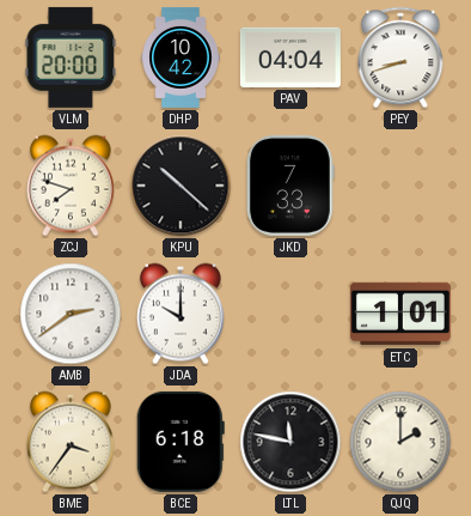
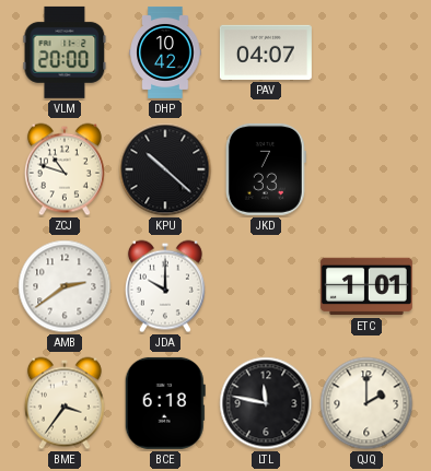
PAV: 04:04 -> 04:07
PEY: 8:42 -> none
ZCJ: 7:48 -> 10:48
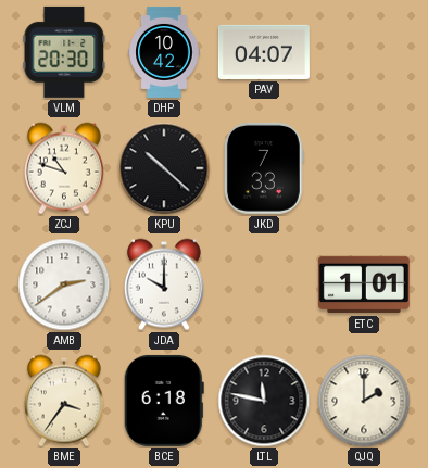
VLM: 20:00 -> 20:30
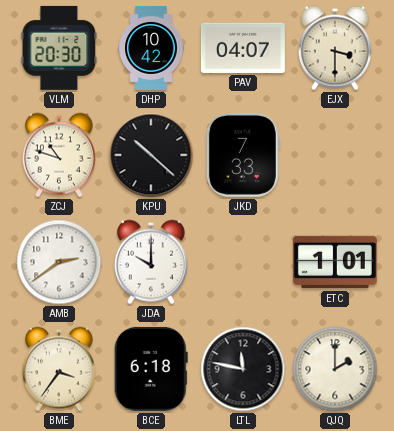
EJX: none -> 3:30
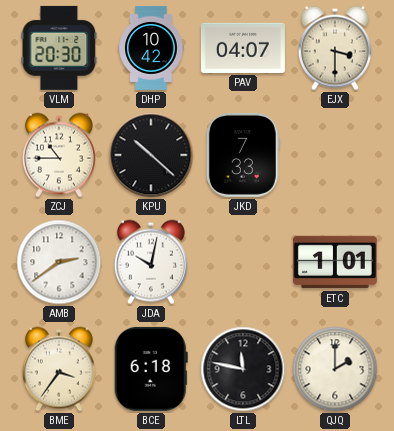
ZCJ: 10:48 -> 10:45
JDA: 10:00 -> 10:02
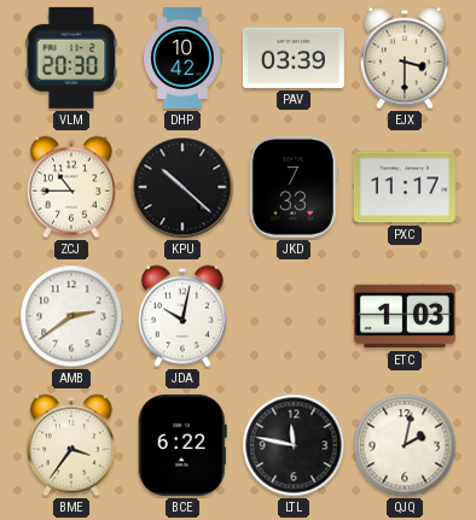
PAV: 04:07 -> 03:39
PXC: none -> 11:17
ETC: 1:01 -> 1:03
BCE: 6:18 -> 6:22
QJQ: 2:00 -> 2:02
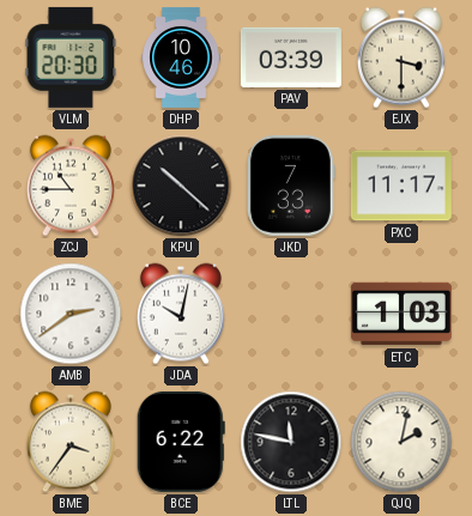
DHP: 10:42 -> 10:46
